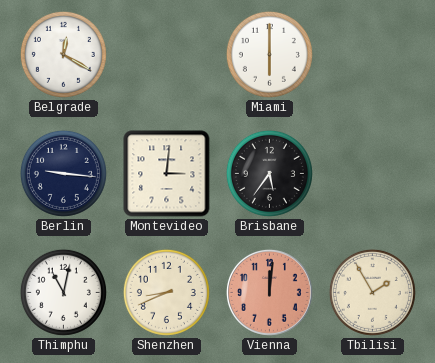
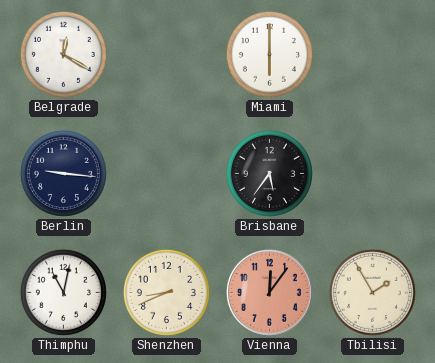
Montevideo: 3:01 -> none
Vienna: 12:01 -> 12:06
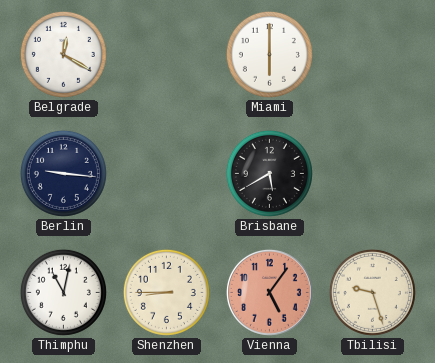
Brisbane: 5:36 -> 5:40
Shenzhen: 8:41 -> 8:45
Vienna: 12:06 -> 5:06
Tbilisi: 1:55 -> 9:27
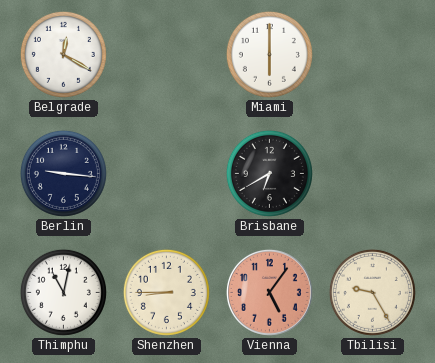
Brisbane: 5:40 -> 6:40
Tbilisi: 9:27 -> 9:25
